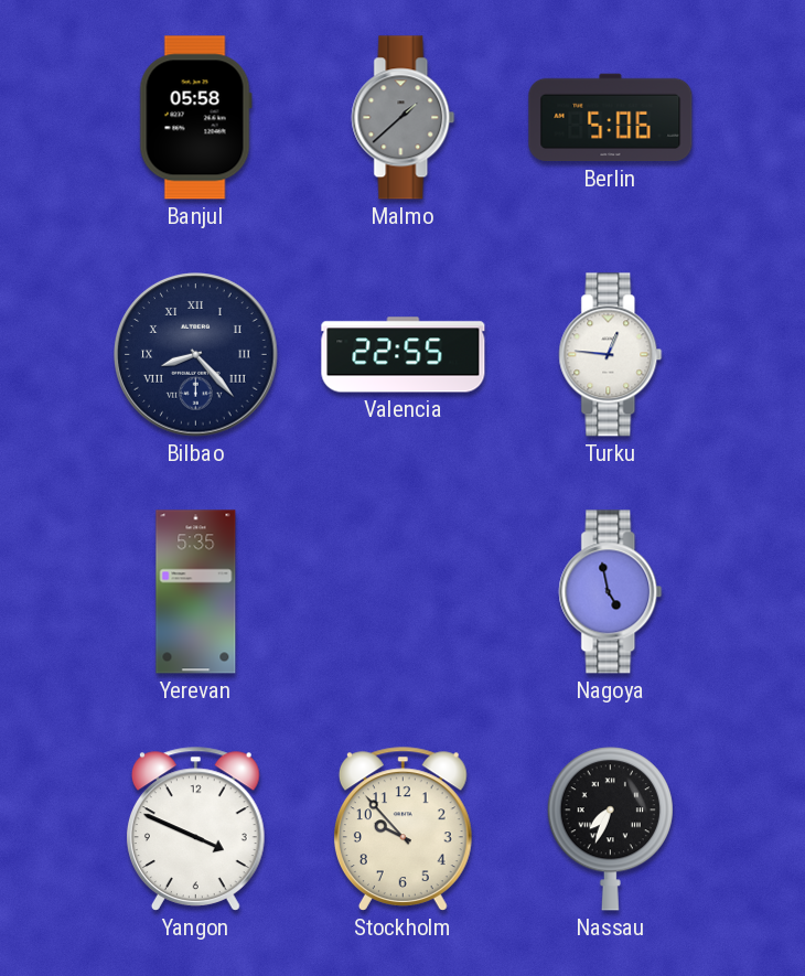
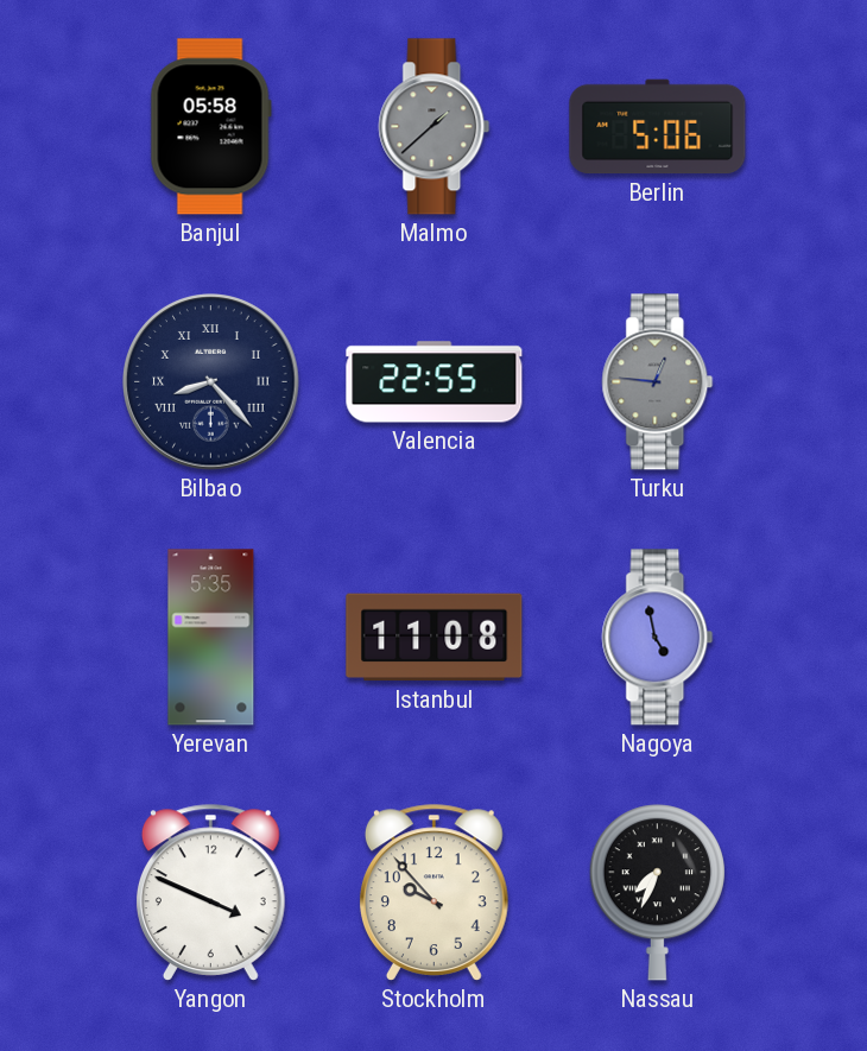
Turku dial: white -> grey
Istanbul: none -> 11:08
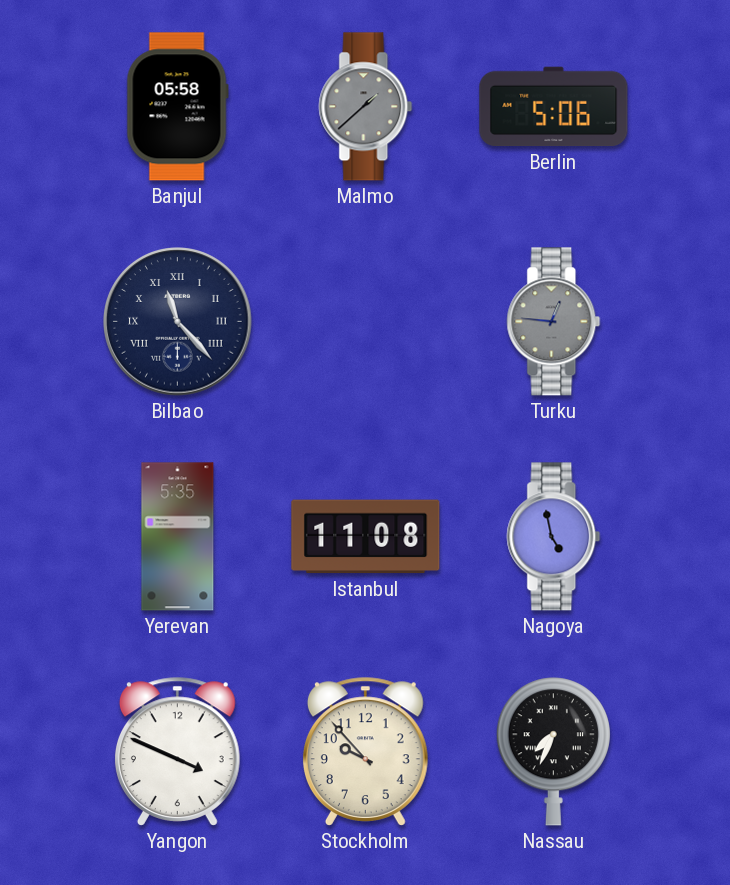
Bilbao: 8:23 -> 11:23
Valencia: 22:55 -> none
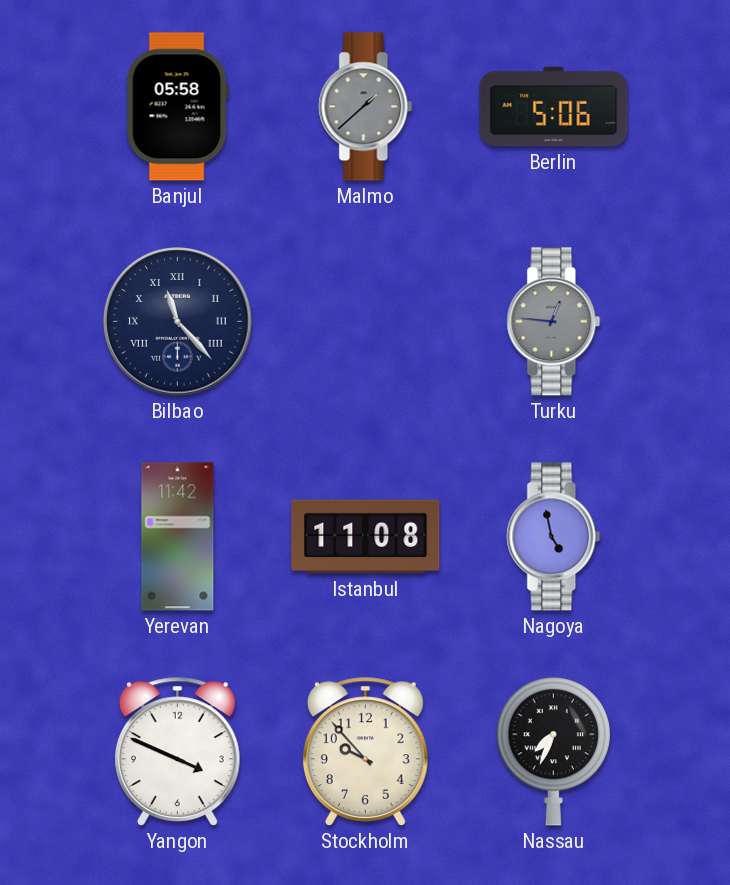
Yerevan: 5:35 -> 11:42
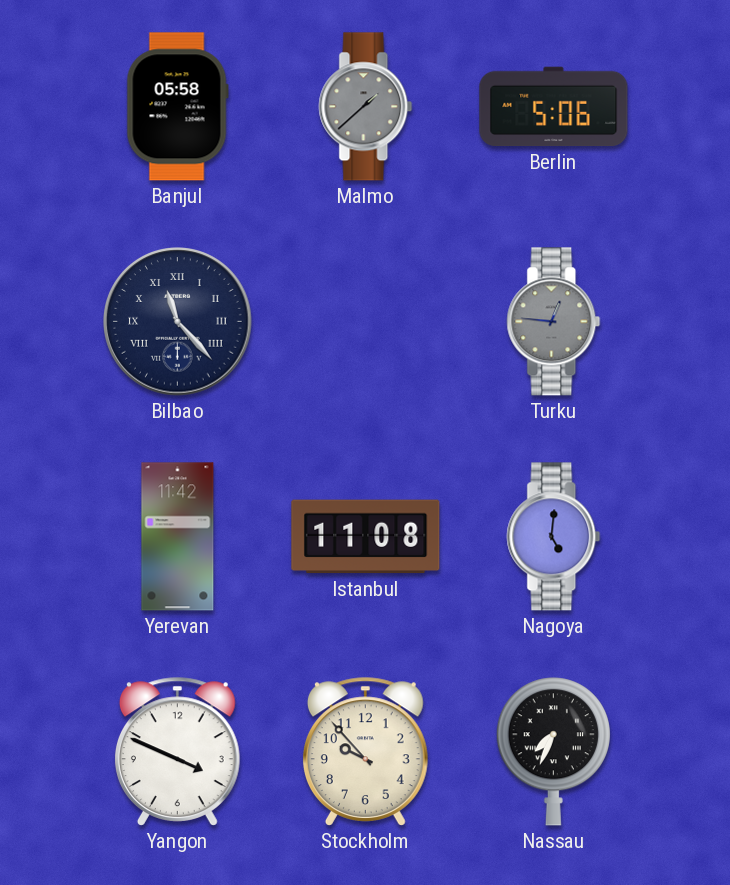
Nagoya: 4:58 -> 5:01
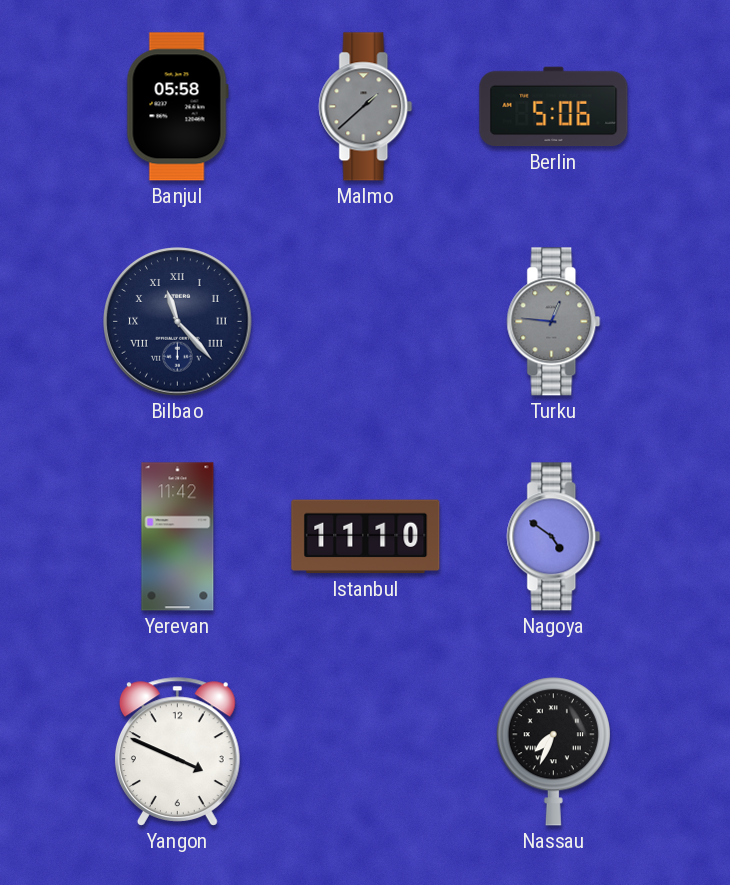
Istanbul: 11:08 -> 11:10
Nagoya: 5:01 -> 4:51
Stockholm: 9:53 -> none
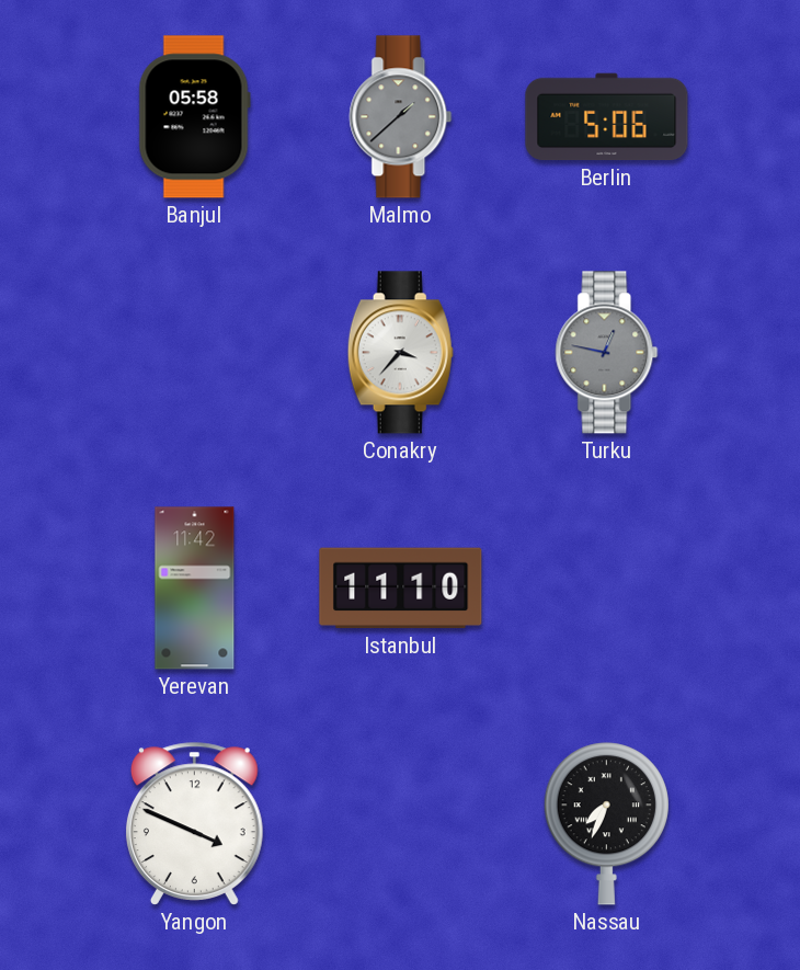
Bilbao: 11:23 -> none
Conakry: none -> 3:37
Turku: 12:46 -> 12:47
Nagoya: 4:51 -> none
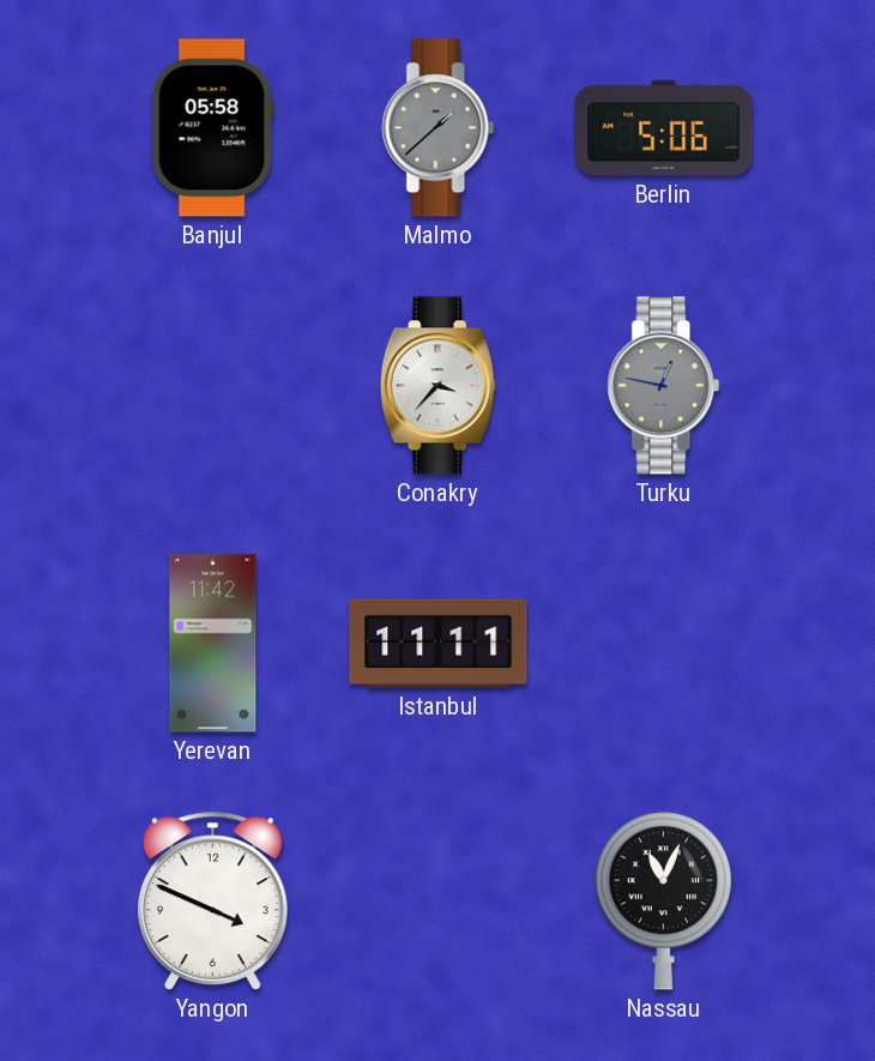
Istanbul: 11:10 -> 11:11
Nassau: 7:34 -> 11:04
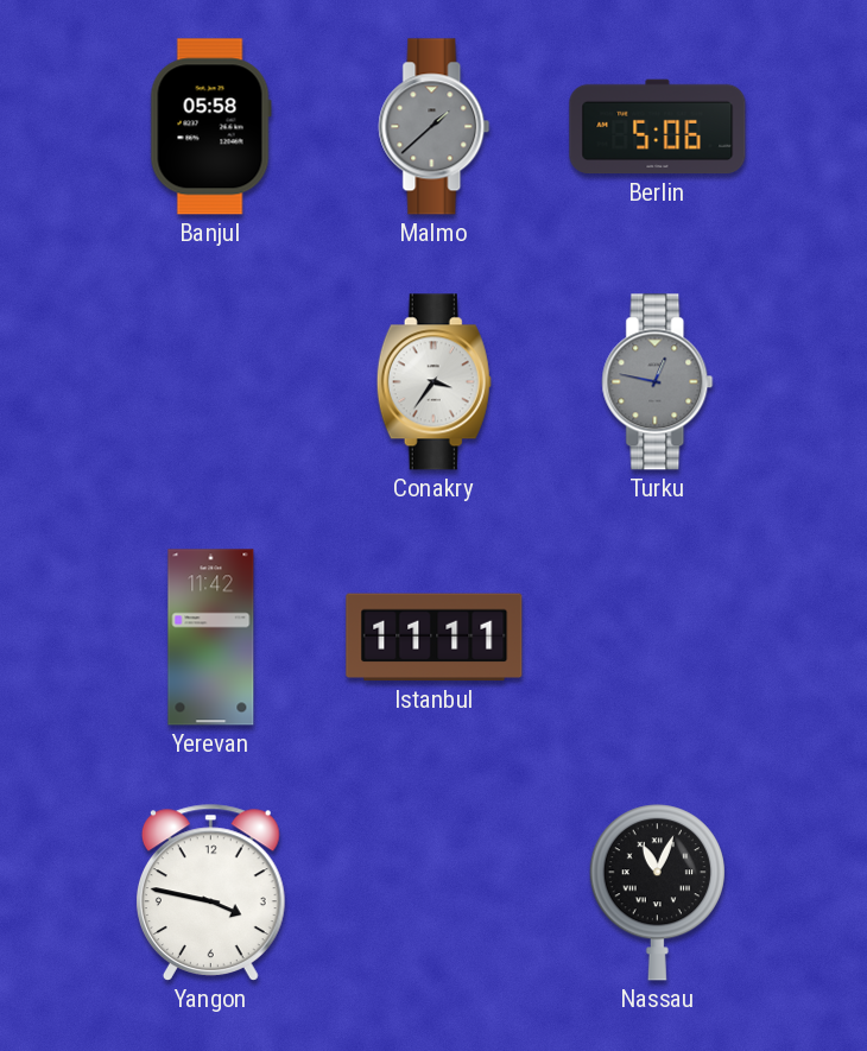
Conakry: 3:37 -> 3:36
Yangon: 3:49 -> 3:47
